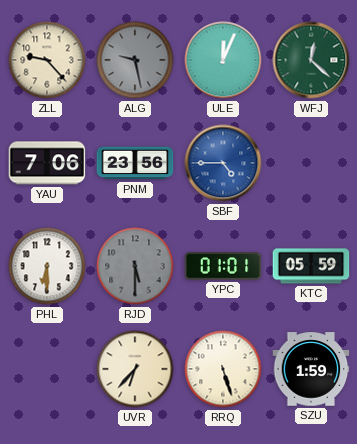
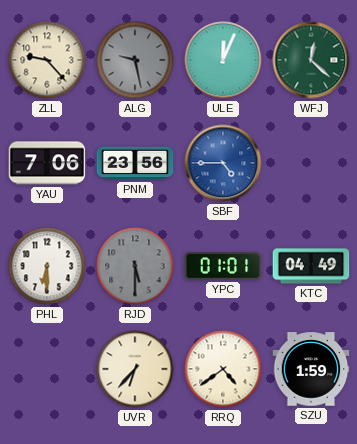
KTC: 05:59 -> 04:49
RRQ: 5:27 -> 4:39
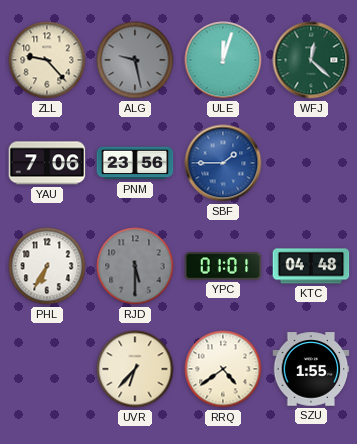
ULE: 12:04 -> 12:03
SBF: 4:45 -> 1:45
PHL: 6:30 -> 6:35
KTC: 04:49 -> 04:48
SZU: 1:59 -> 1:55
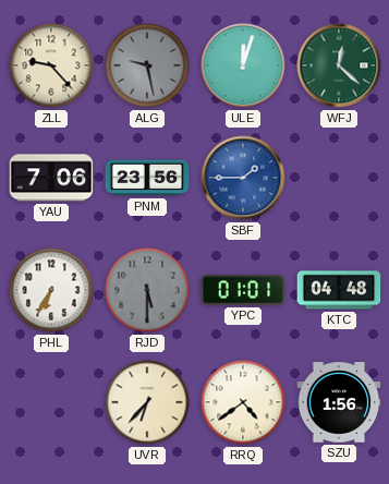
SZU: 1:55 -> 1:56
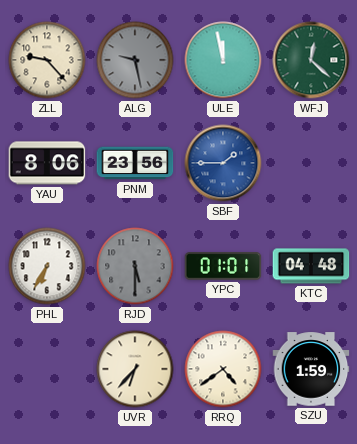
ULE: 12:03 -> 11:58
YAU: 7:06 -> 8:06
SZU: 1:56 -> 1:59
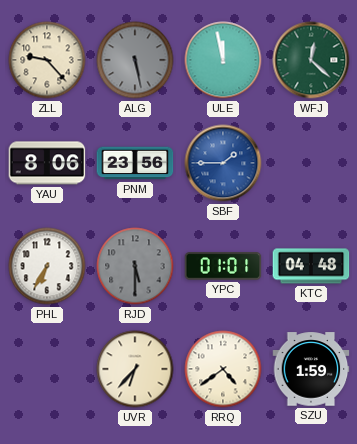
ALG: 9:28 -> 5:28
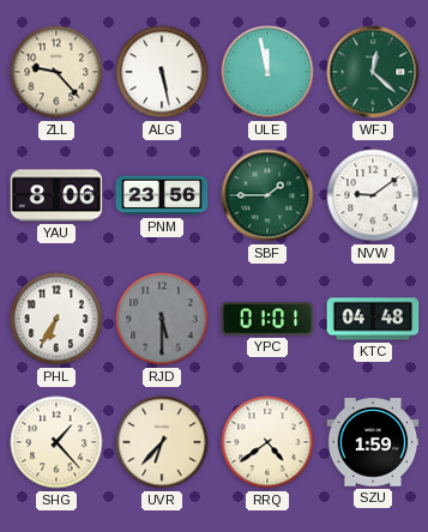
ALG dial: grey -> white
SBF dial: blue -> green
NVW: none -> 9:09
SHG: none -> 1:23
